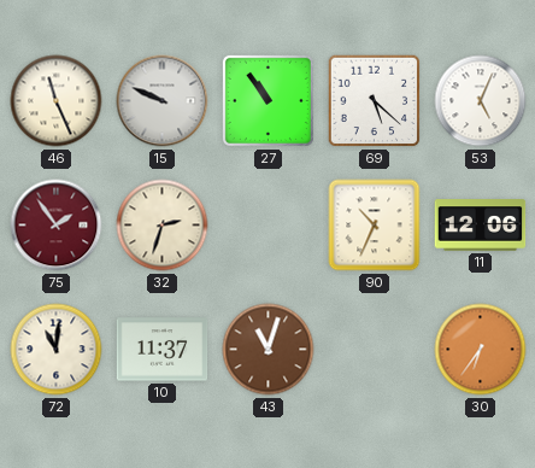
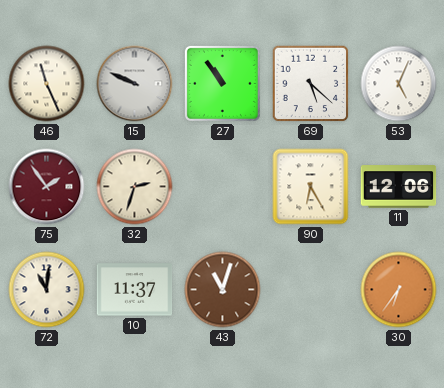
90: 10:34 -> 6:25
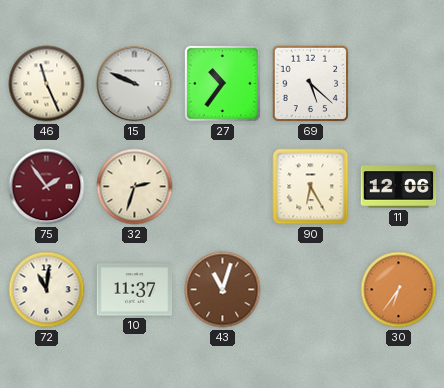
27: 10:54 -> 10:36
53: 5:04 -> none
